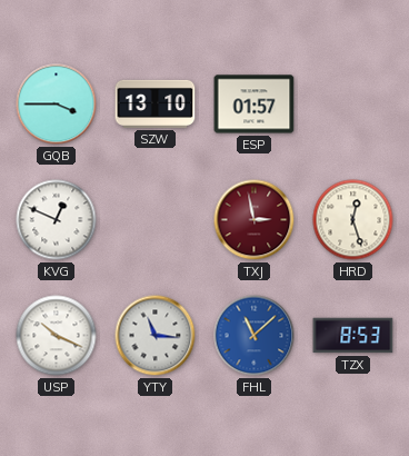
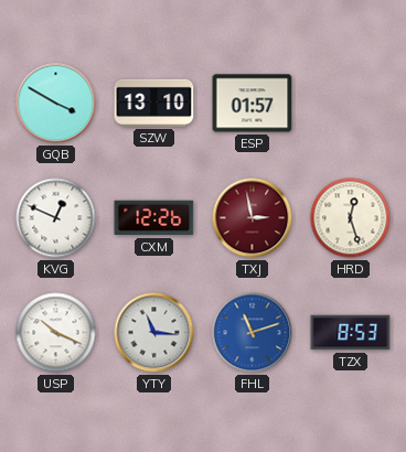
GQB: 3:45 -> 3:50
CXM: none -> 12:26
FHL: 11:08 -> 11:12
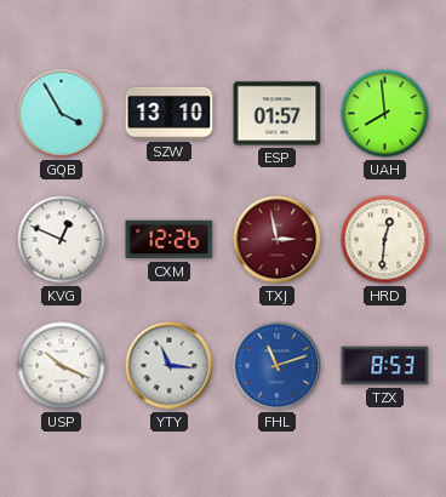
GQB: 3:50 -> 3:55
UAH: none -> 7:59
HRD: 12:27 -> 12:31
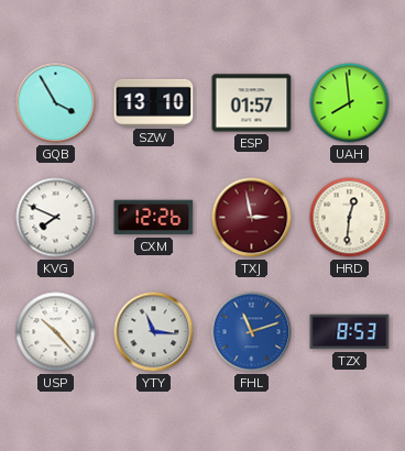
KVG: 12:49 -> 7:49
USP: 10:19 -> 10:23
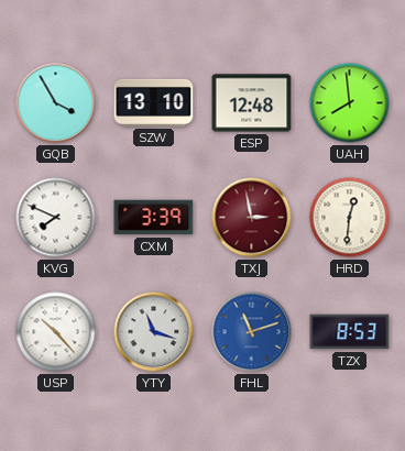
ESP: 01:57 -> 12:48
CXM: 12:26 -> 3:39
YTY: 11:16 -> 11:18
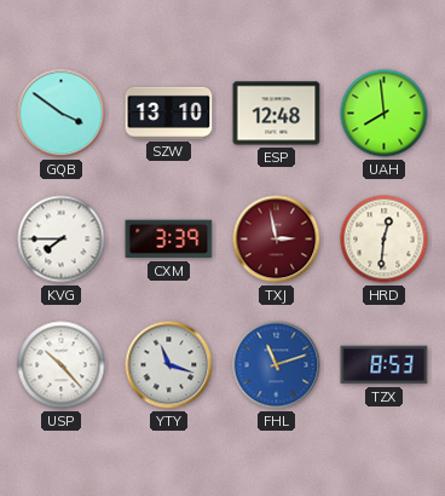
GQB: 3:55 -> 3:51
KVG: 7:49 -> 7:45
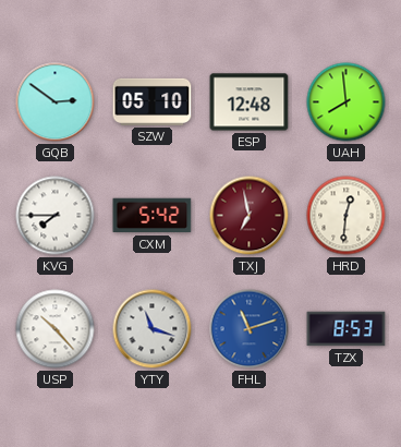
GQB: 3:51 -> 2:51
SZW: 13:10 -> 05:10
CXM: 3:39 -> 5:42
TXJ: 2:58 -> 6:58
